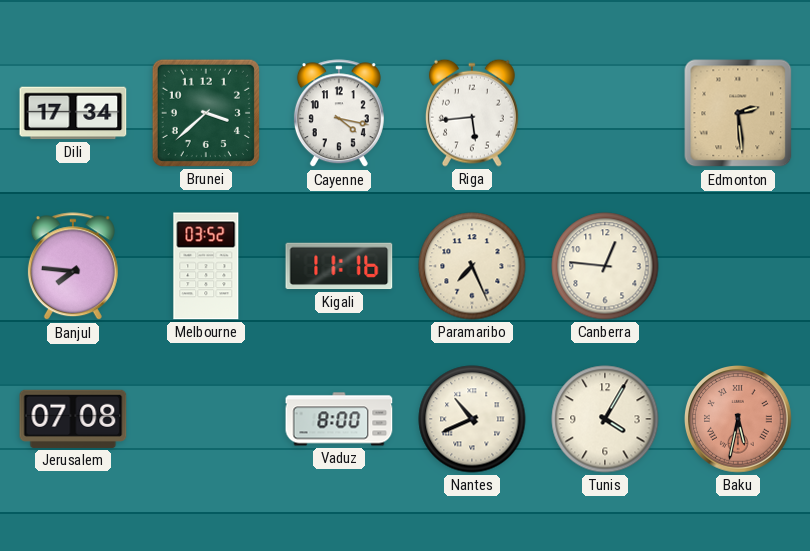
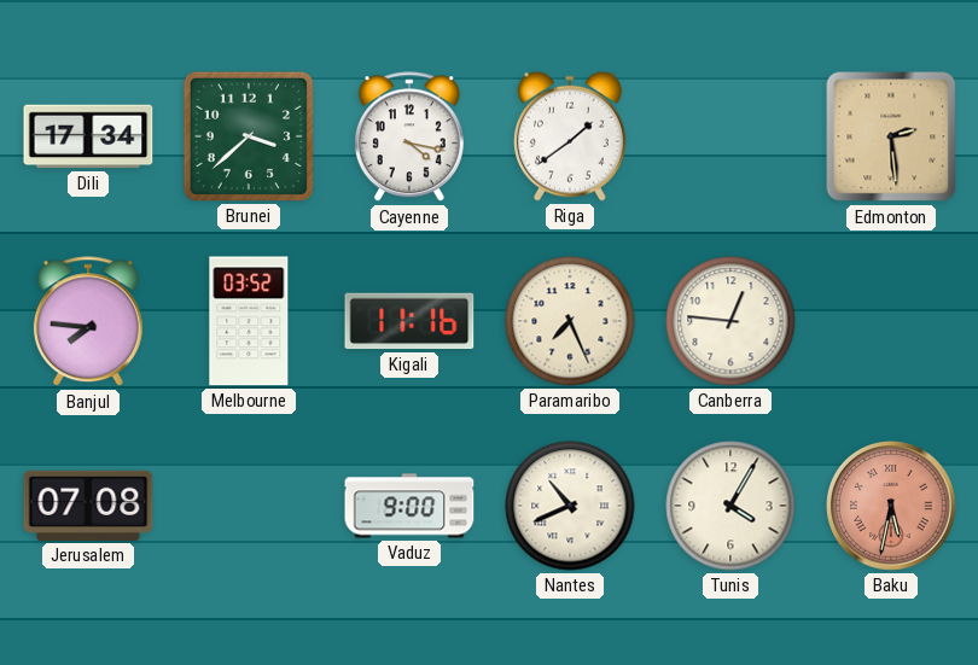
Riga: 5:44 -> 1:39
Vaduz: 8:00 -> 9:00
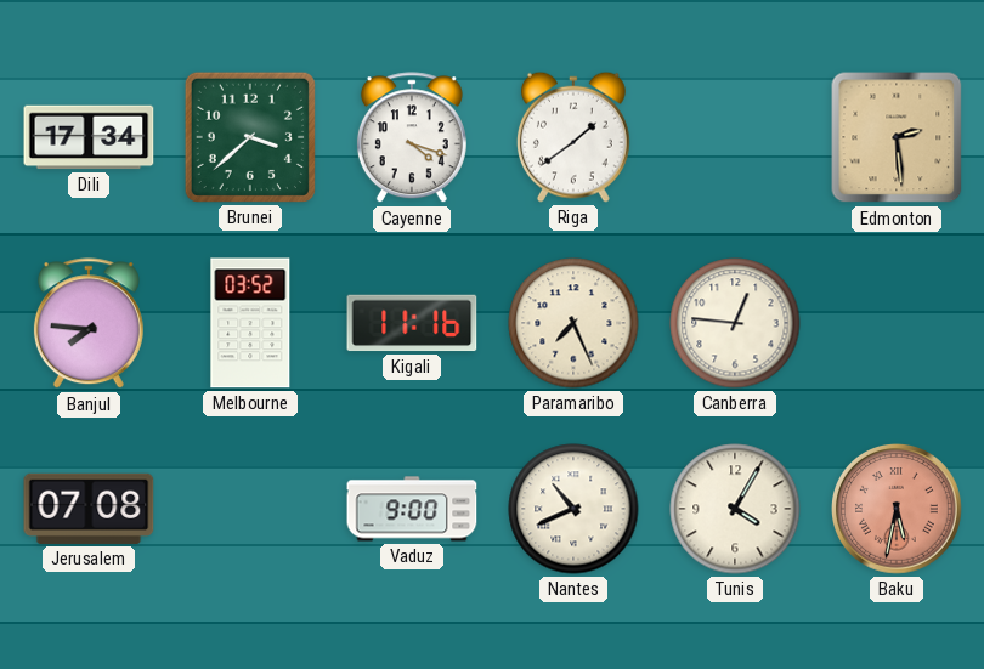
Cayenne: 4:17 -> 4:18
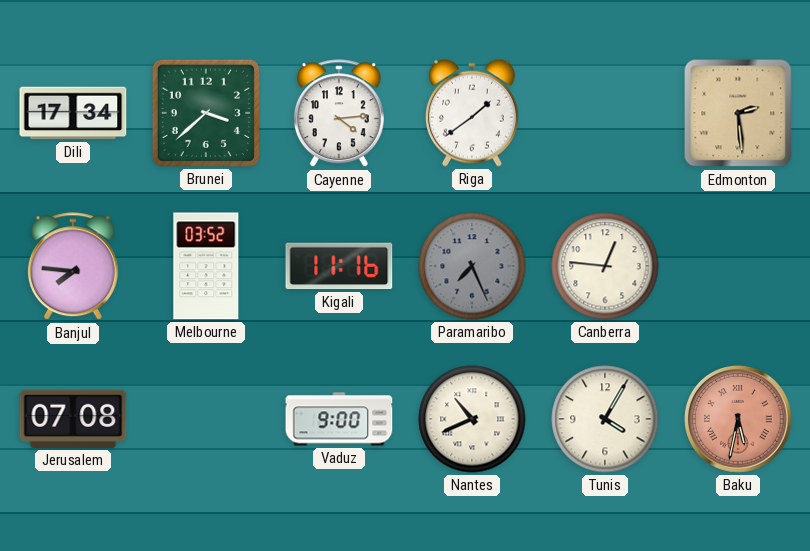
Cayenne: 4:18 -> 4:14
Paramaribo dial: cream -> grey
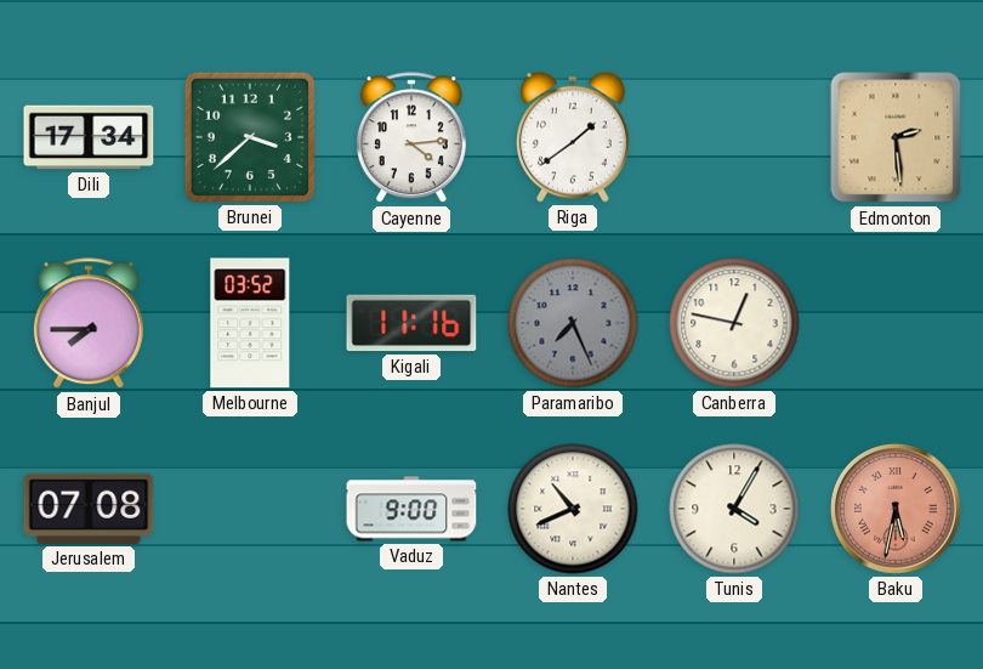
Banjul: 7:46 -> 7:45
Canberra: 12:46 -> 12:47
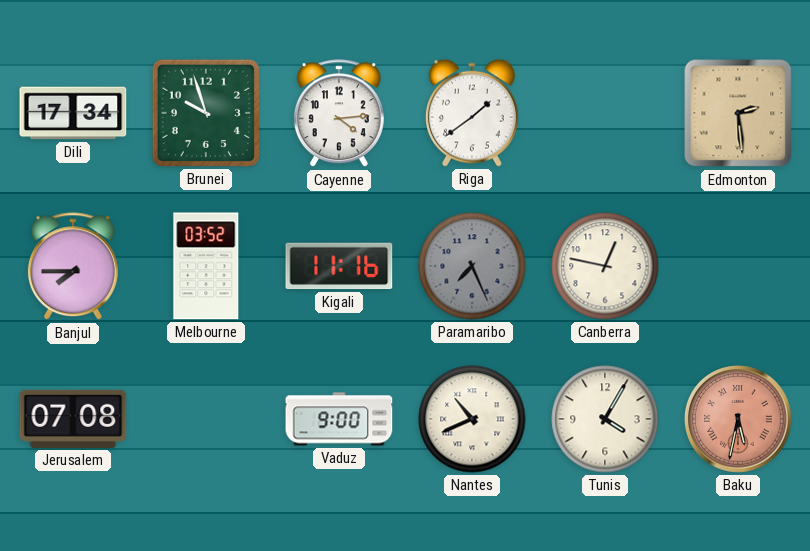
Brunei: 3:38 -> 9:57
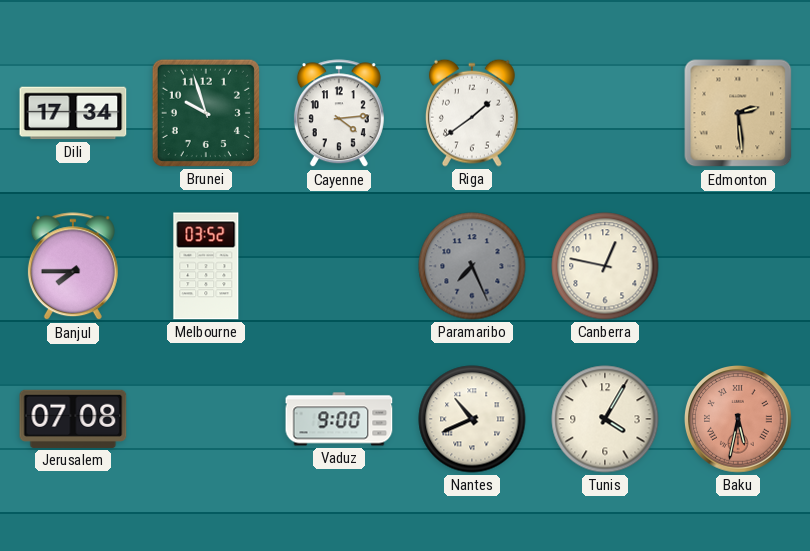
Kigali: 11:16 -> none
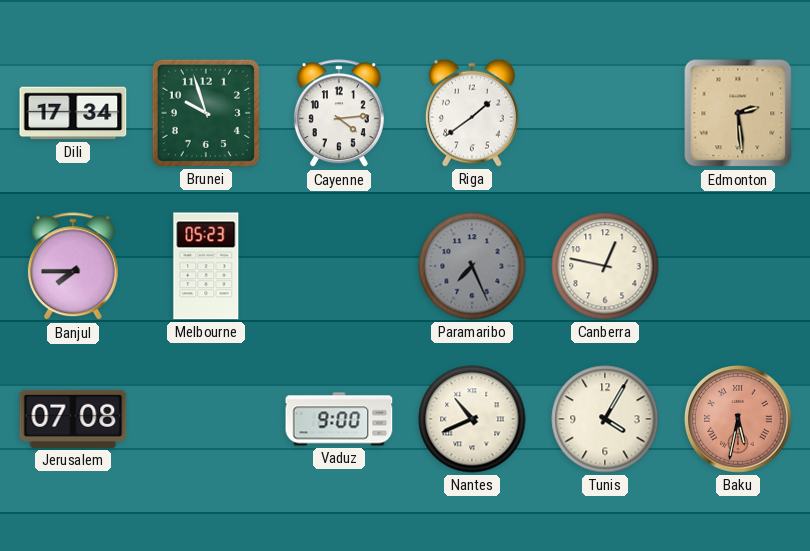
Melbourne: 03:52 -> 05:23
